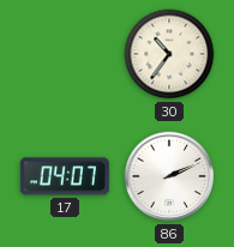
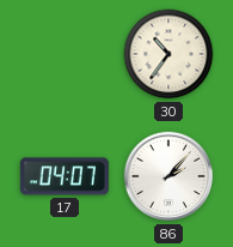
86: 2:11 -> 2:07
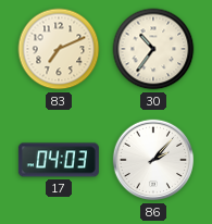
83: none -> 7:11
17: 04:07 -> 04:03
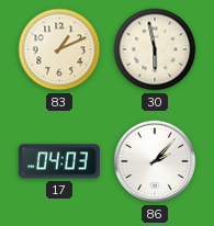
83: 7:11 -> 1:11
30: 10:36 -> 5:58
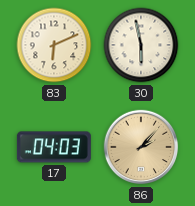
83: 1:11 -> 6:11
86 dial: white -> champagne
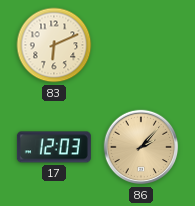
30: 5:58 -> none
17: 04:03 -> 12:03
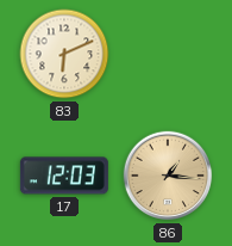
86: 2:07 -> 1:16
